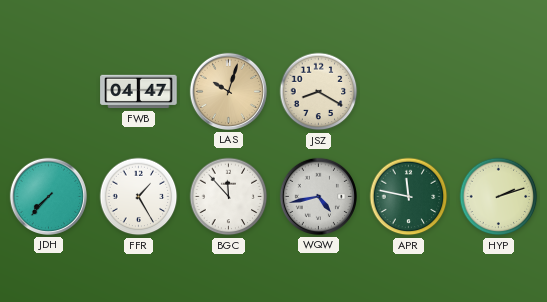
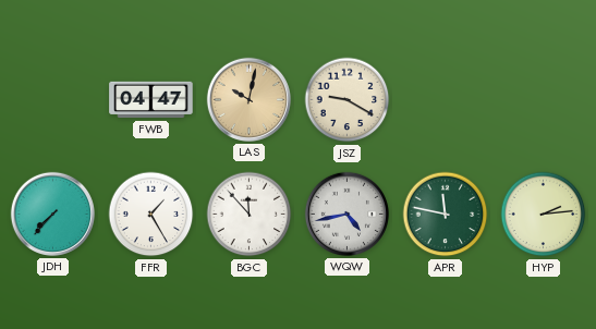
LAS: 10:03 -> 10:02
JSZ: 8:20 -> 9:20
HYP: 2:12 -> 2:14
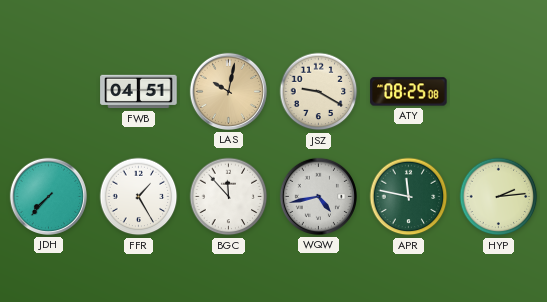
FWB: 04:47 -> 04:51
ATY: none -> 08:25
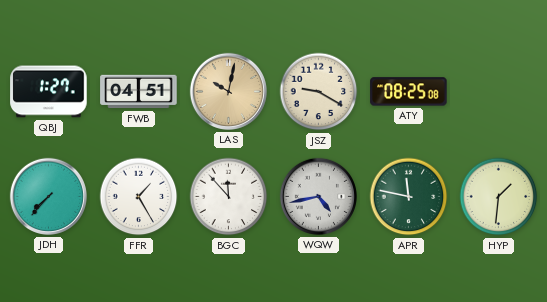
QBJ: none -> 1:27
HYP: 2:14 -> 1:31
